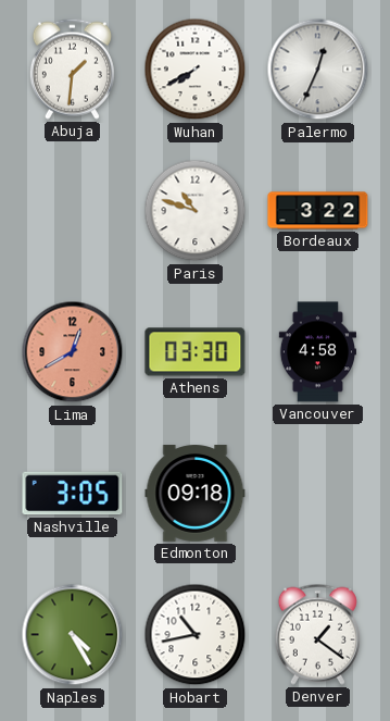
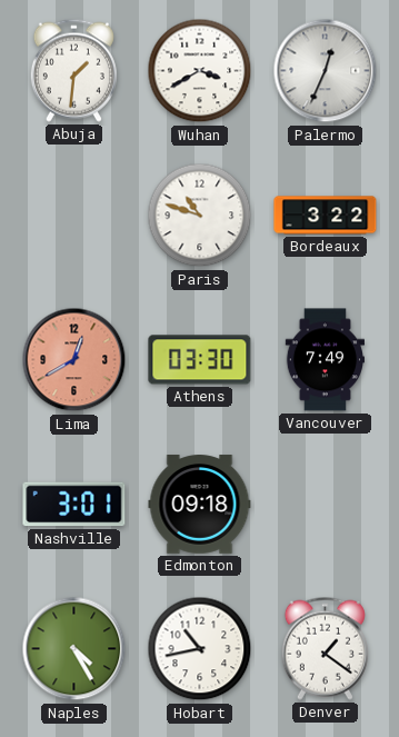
Wuhan: 7:40 -> 3:40
Vancouver: 4:58 -> 7:49
Nashville: 3:05 -> 3:01
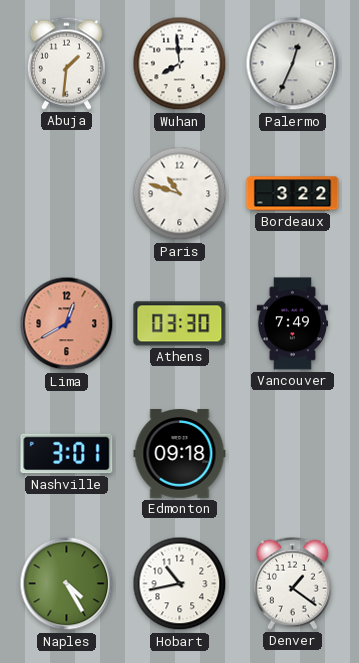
Wuhan: 3:40 -> 7:59
